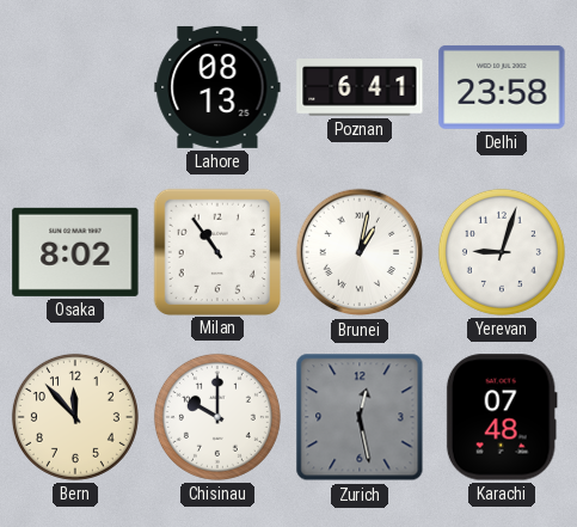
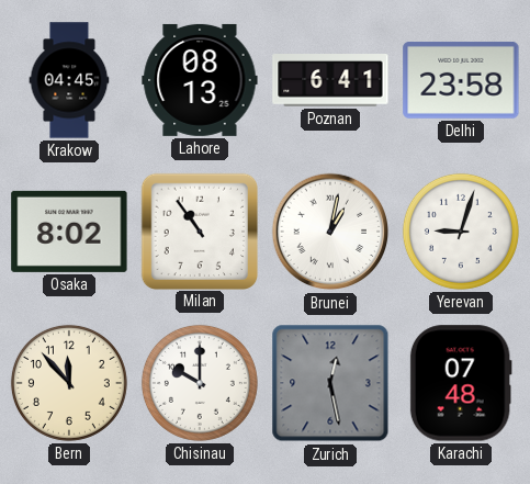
Krakow: none -> 04:45
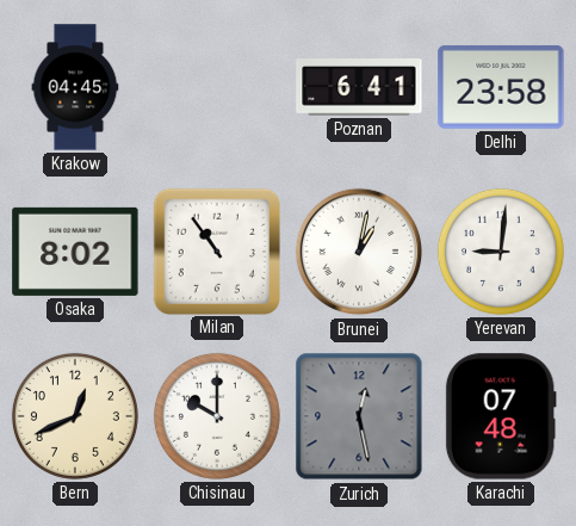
Lahore: 08:13 -> none
Yerevan: 9:03 -> 9:01
Bern: 11:53 -> 12:41
